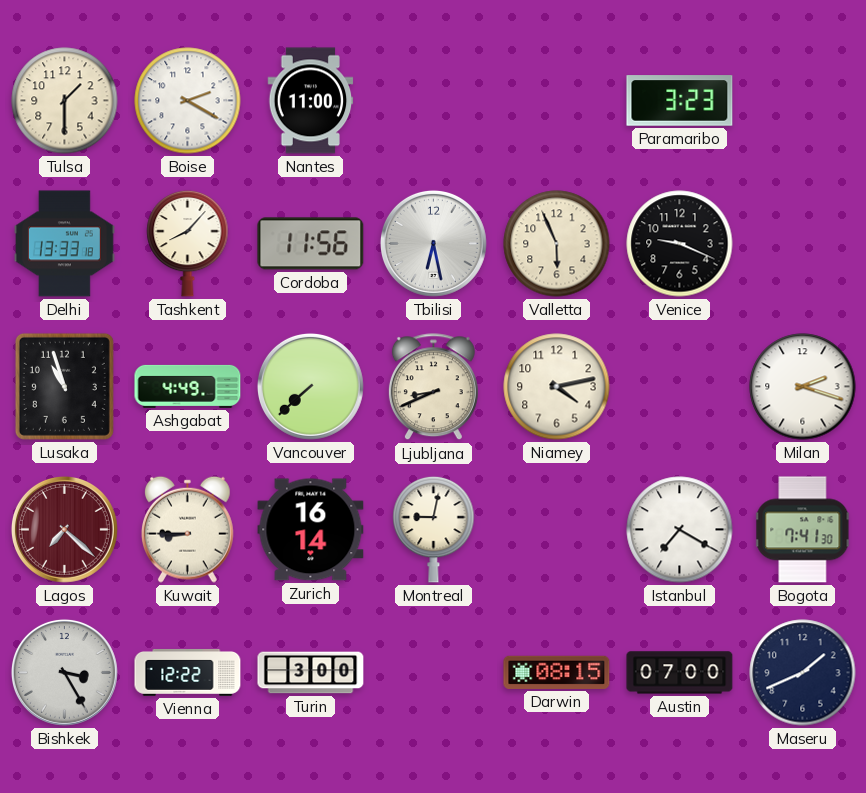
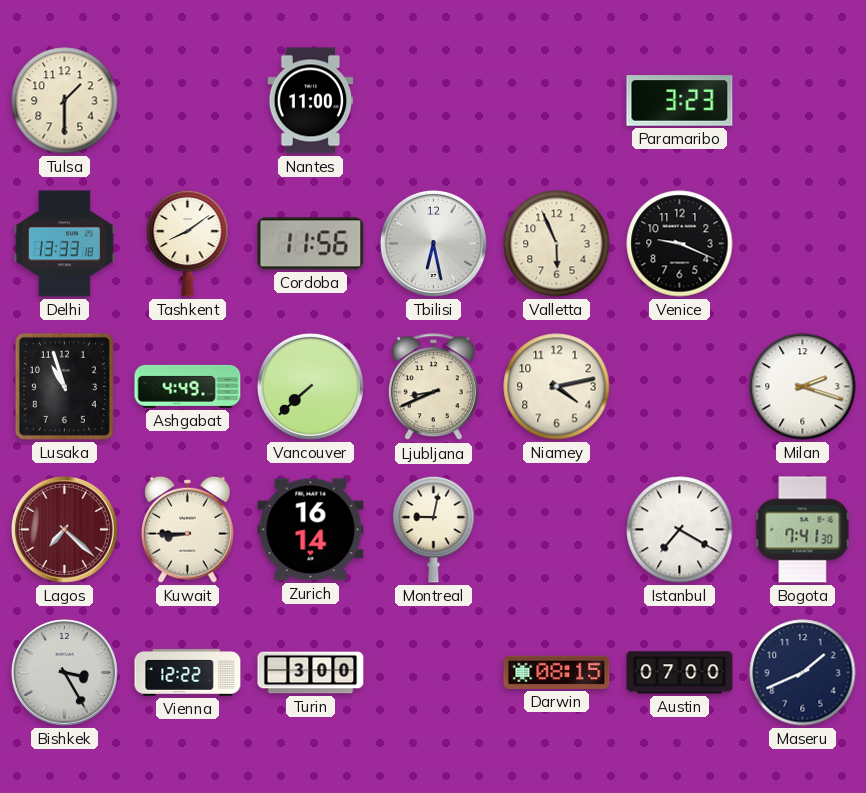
Boise: 2:20 -> none
Tashkent: 8:07 -> 8:09
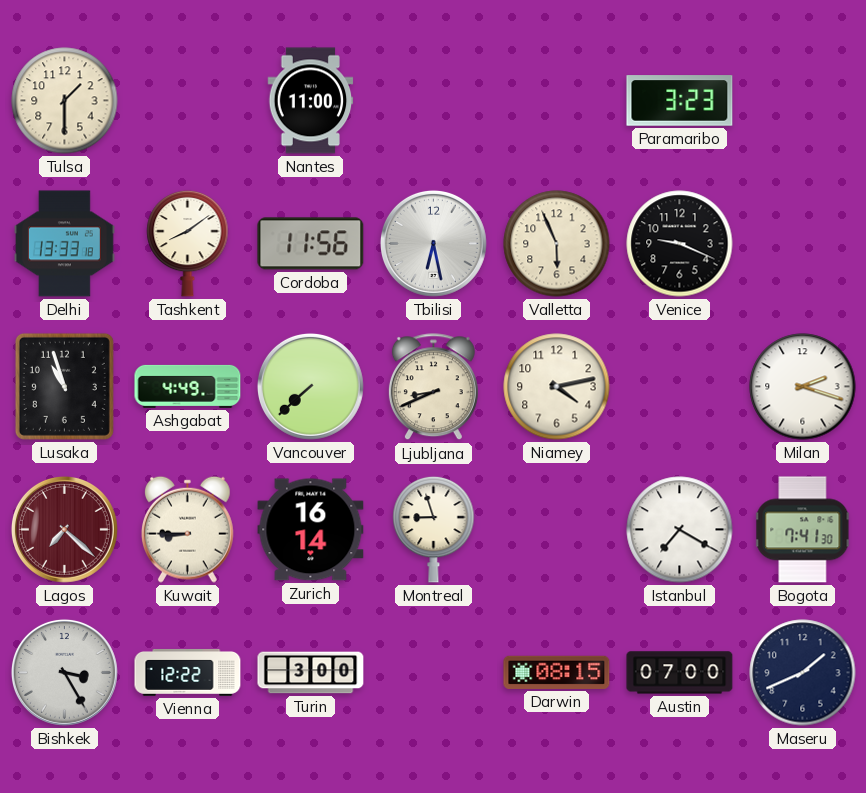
Montreal: 9:02 -> 8:57
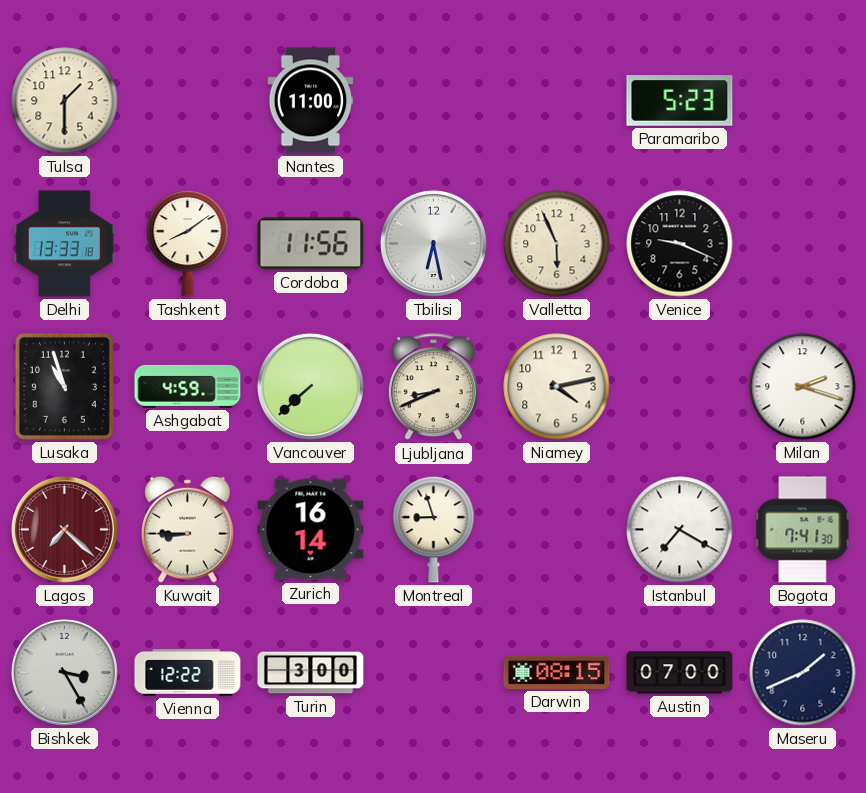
Paramaribo: 3:23 -> 5:23
Ashgabat: 4:49 -> 4:59
